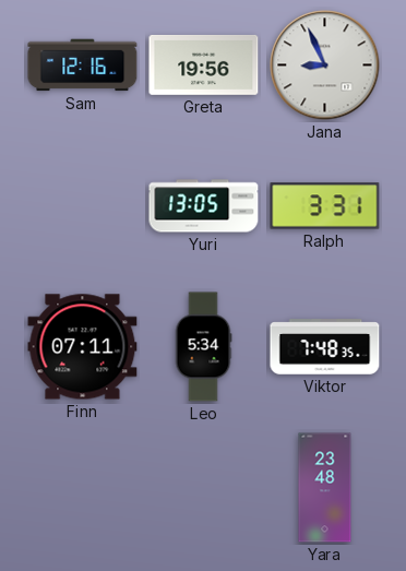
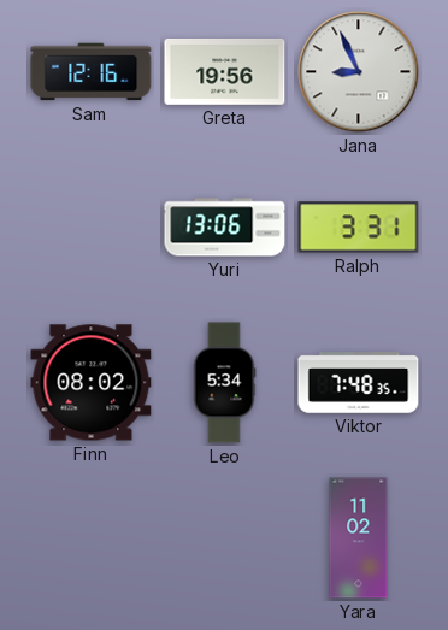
Yuri: 13:05 -> 13:06
Finn: 07:11 -> 08:02
Yara: 23:48 -> 11:02
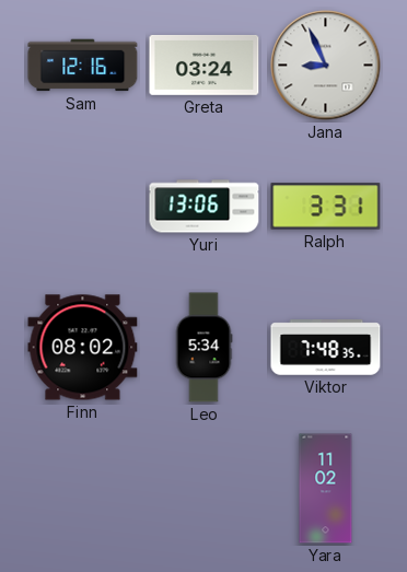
Greta: 19:56 -> 03:24
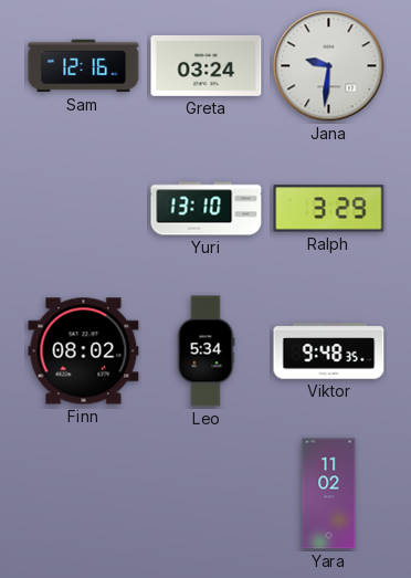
Jana: 8:56 -> 9:31
Yuri: 13:06 -> 13:10
Ralph: 3:31 -> 3:29
Viktor: 7:48 -> 9:48
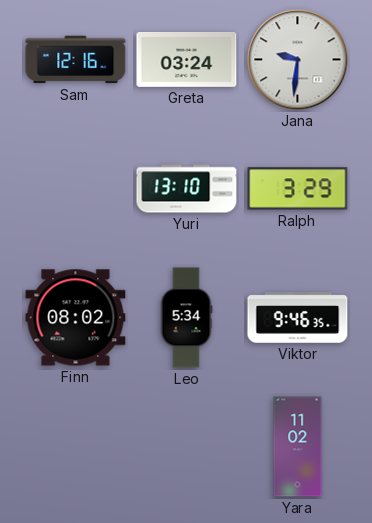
Viktor: 9:48 -> 9:46
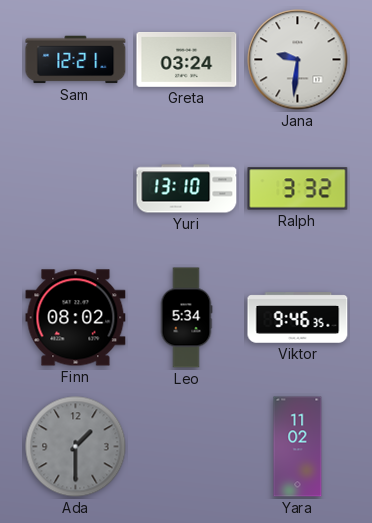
Sam: 12:16 -> 12:21
Ralph: 3:29 -> 3:32
Ada: none -> 1:30
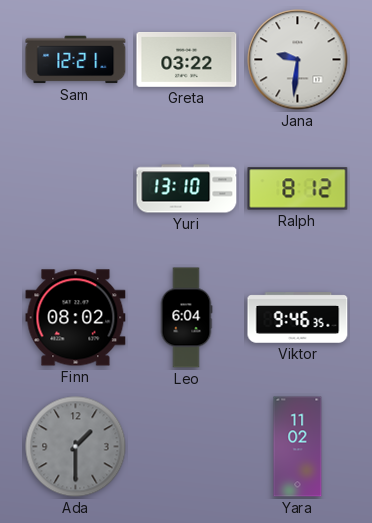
Greta: 03:24 -> 03:22
Ralph: 3:32 -> 8:12
Leo: 5:34 -> 6:04
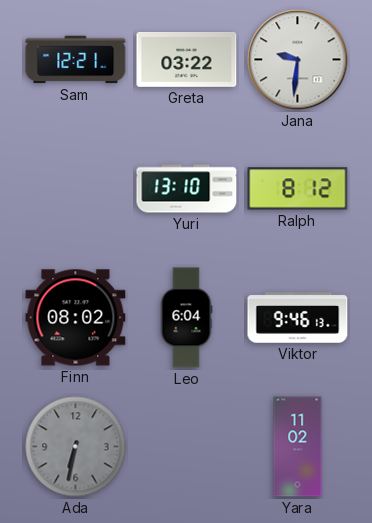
Viktor: 9:46:35 -> 9:46:13
Ada: 1:30 -> 6:32
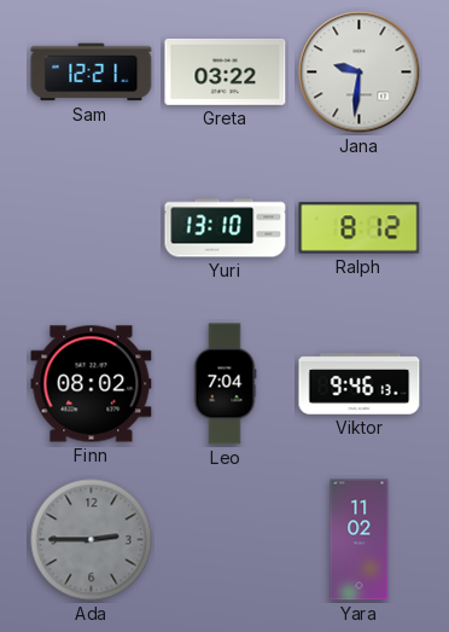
Leo: 6:04 -> 7:04
Ada: 6:32 -> 2:45
